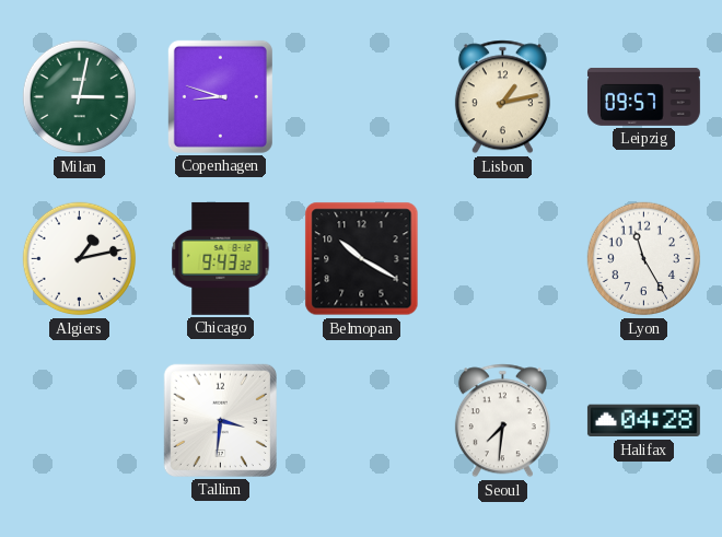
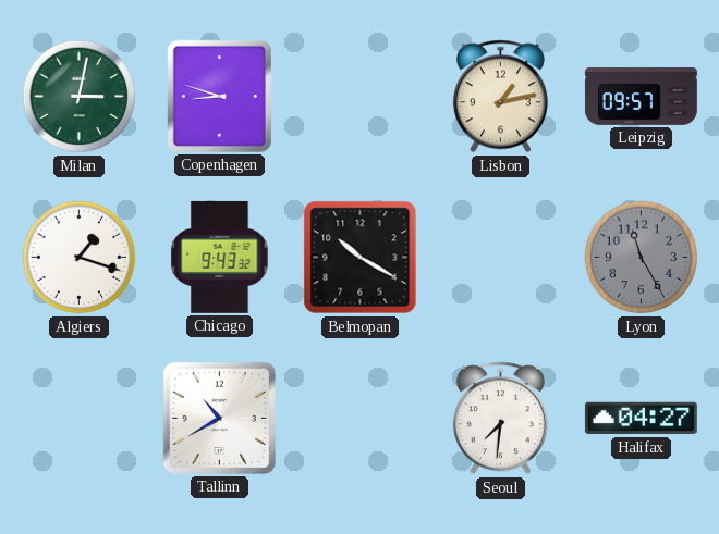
Algiers: 1:13 -> 1:18
Lyon dial: white -> grey
Tallinn: 3:31 -> 10:40
Halifax: 04:28 -> 04:27
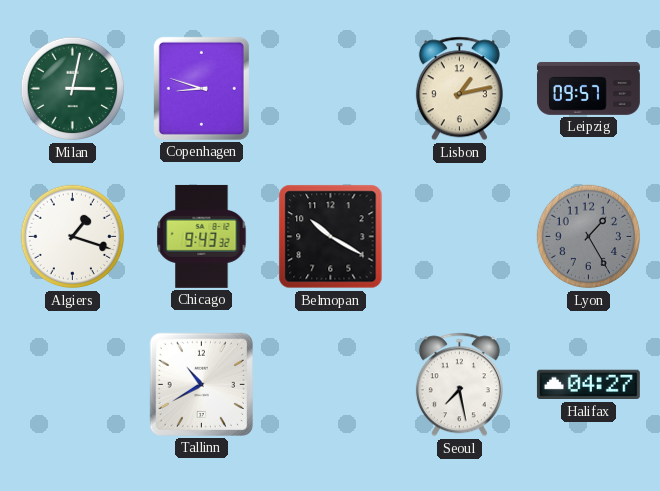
Lyon: 11:25 -> 1:25
Seoul: 7:31 -> 7:28
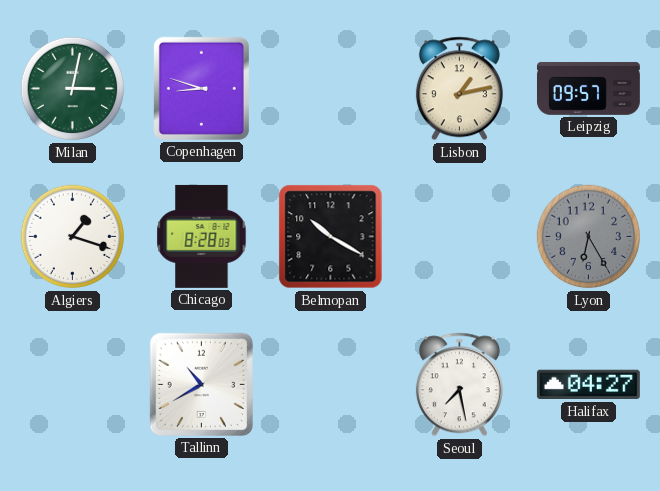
Chicago: 9:43 -> 8:28
Lyon: 1:25 -> 6:25
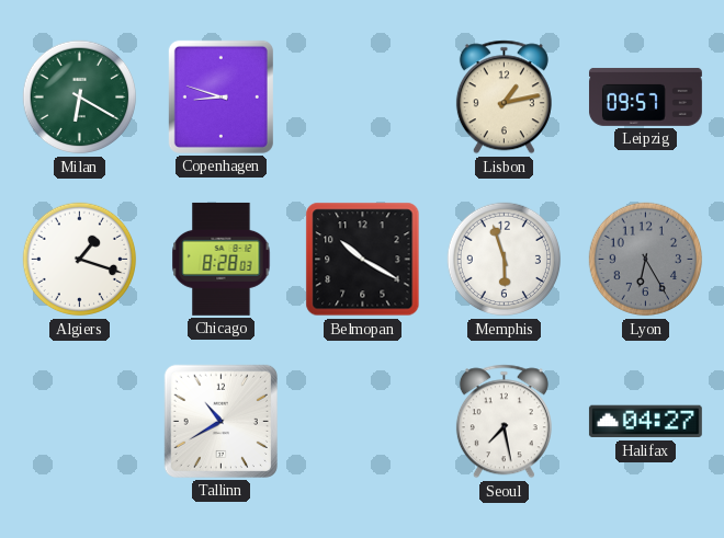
Milan: 3:02 -> 6:20
Memphis: none -> 5:57
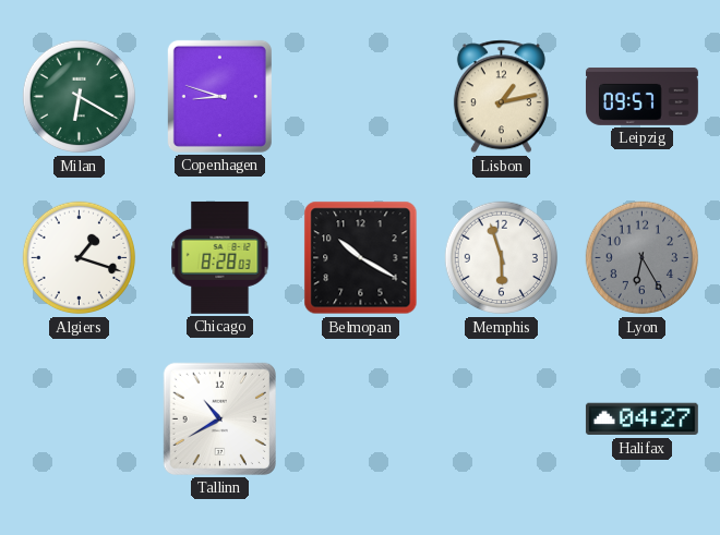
Seoul: 7:28 -> none
